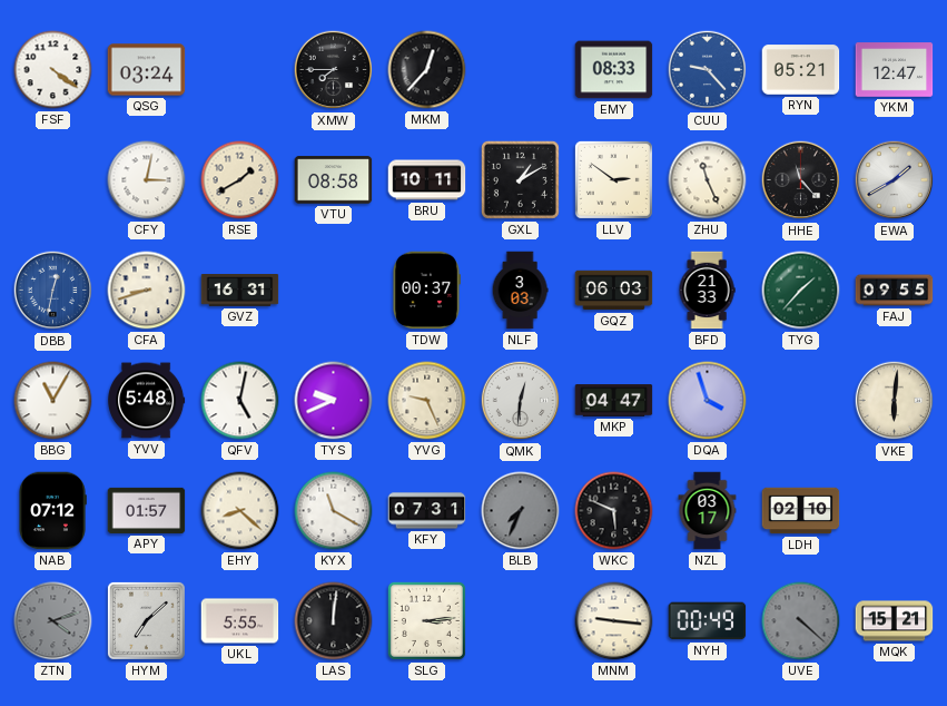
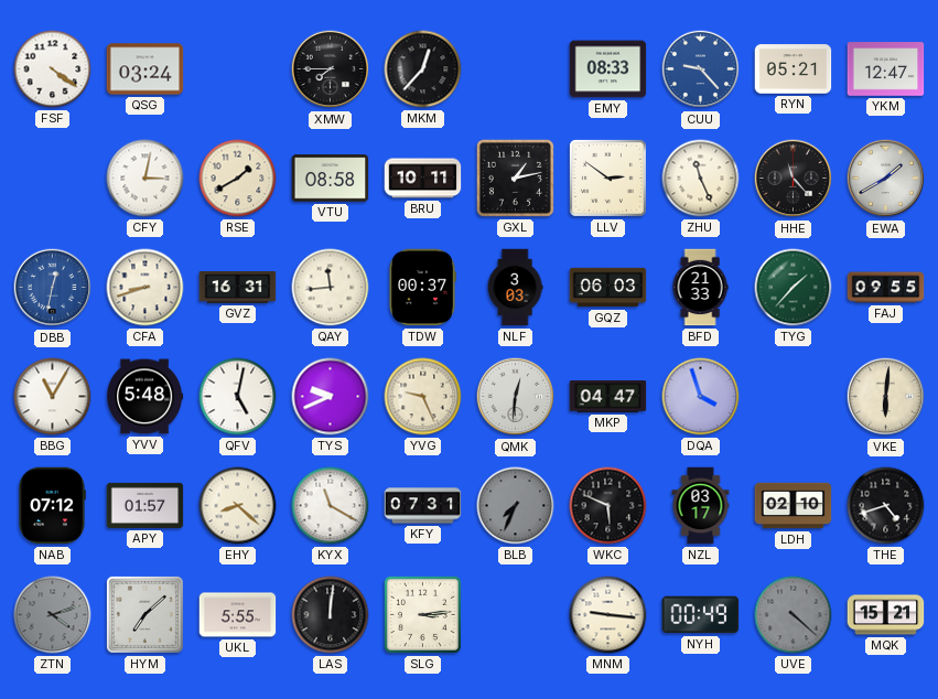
GXL: 1:10 -> 1:13
QAY: none -> 11:44
THE: none -> 4:42
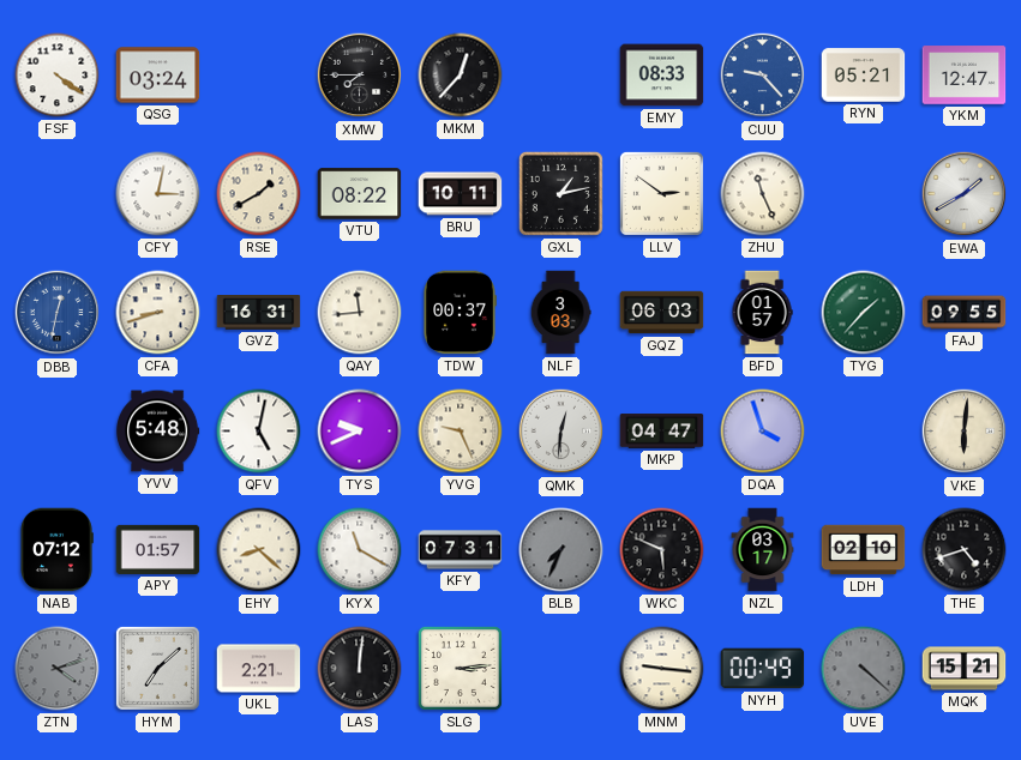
VTU: 08:58 -> 08:22
HHE: 11:23 -> none
BFD: 21:33 -> 01:57
BBG: 11:05 -> none
UKL: 5:55 -> 2:21
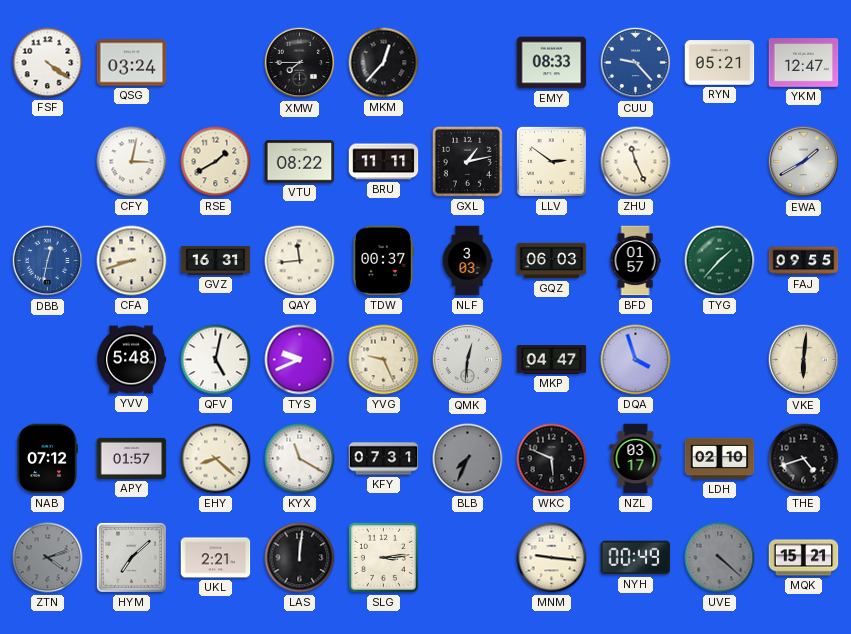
BRU: 10:11 -> 11:11
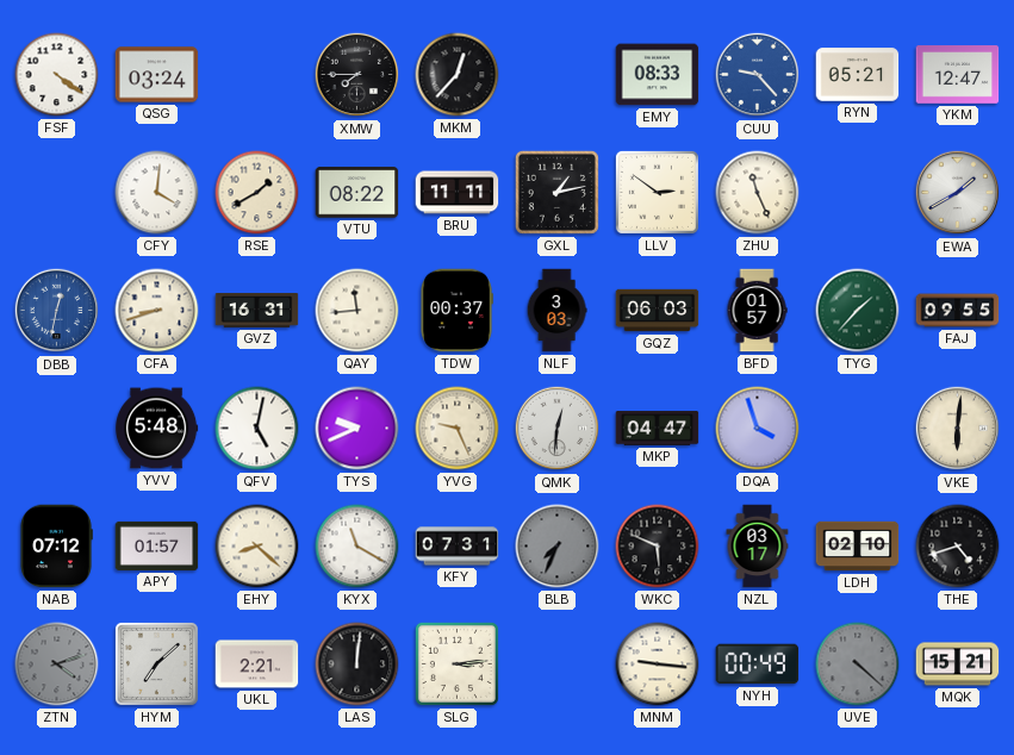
CFY: 3:02 -> 4:01
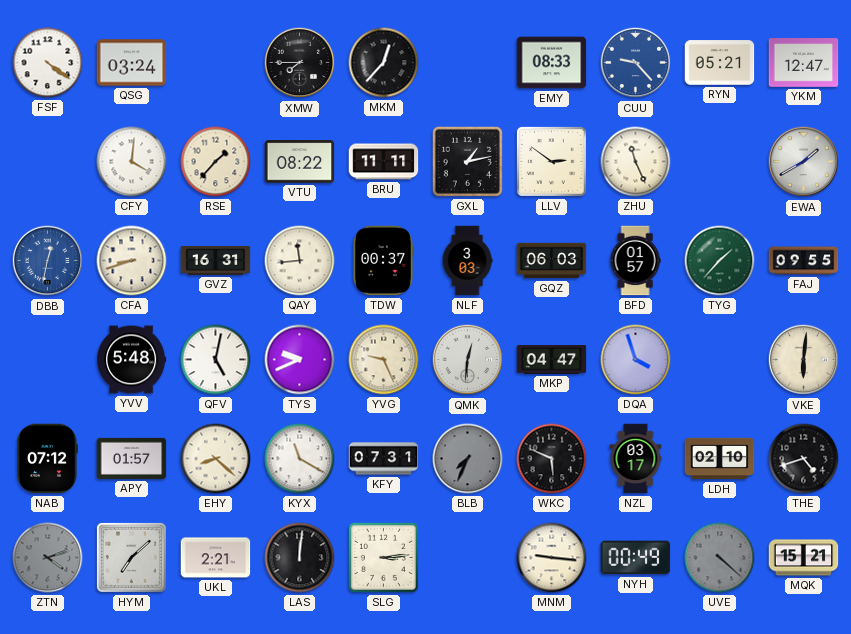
RSE: 1:40 -> 1:37
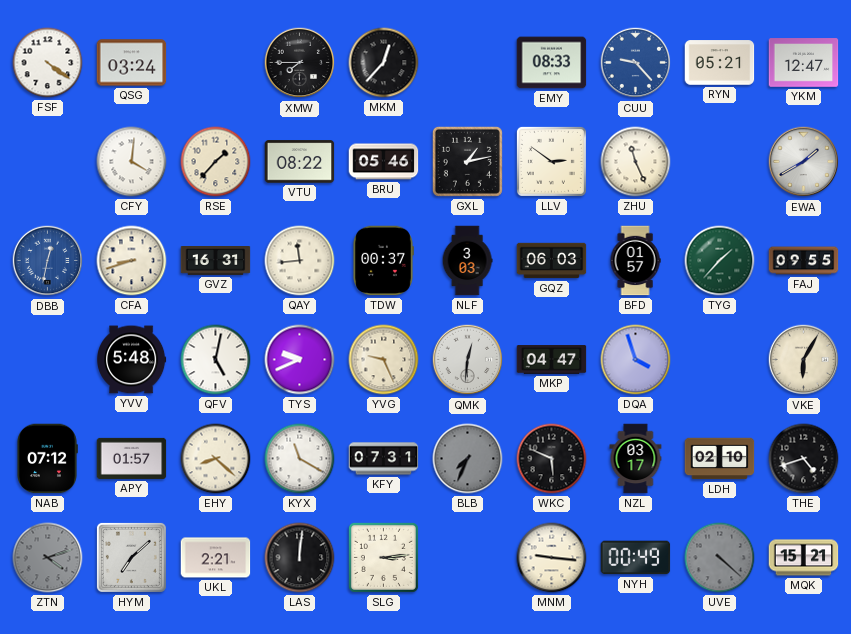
BRU: 11:11 -> 05:46
VKE: 6:01 -> 6:05
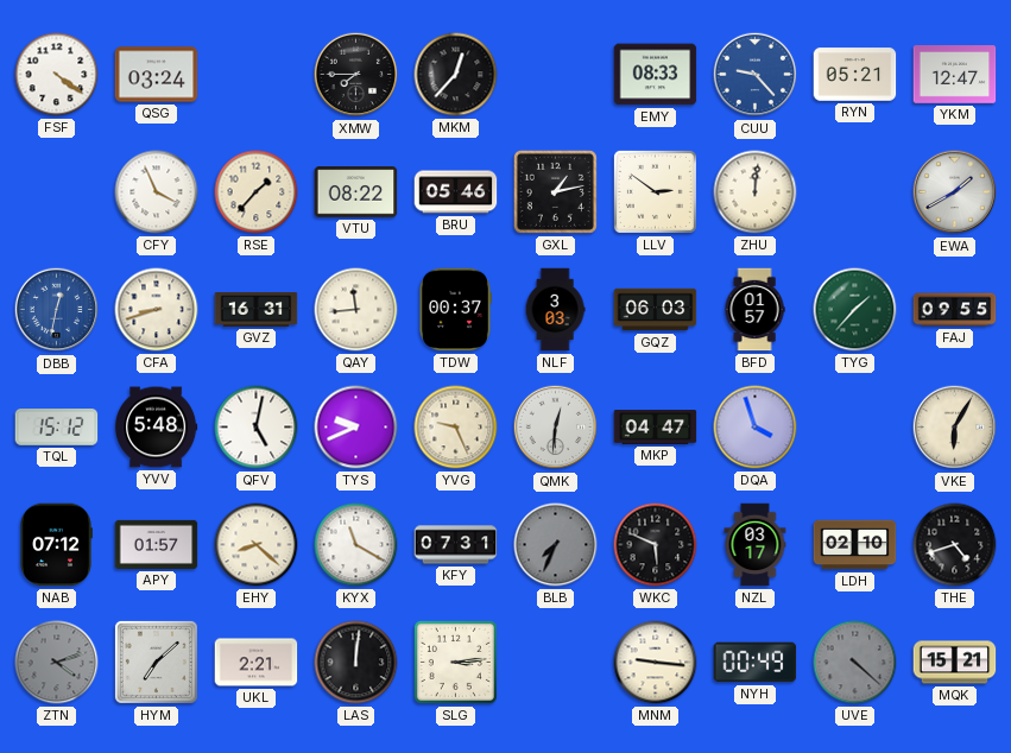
CFY: 4:01 -> 3:56
ZHU: 11:26 -> 12:01
TQL: none -> 15:12
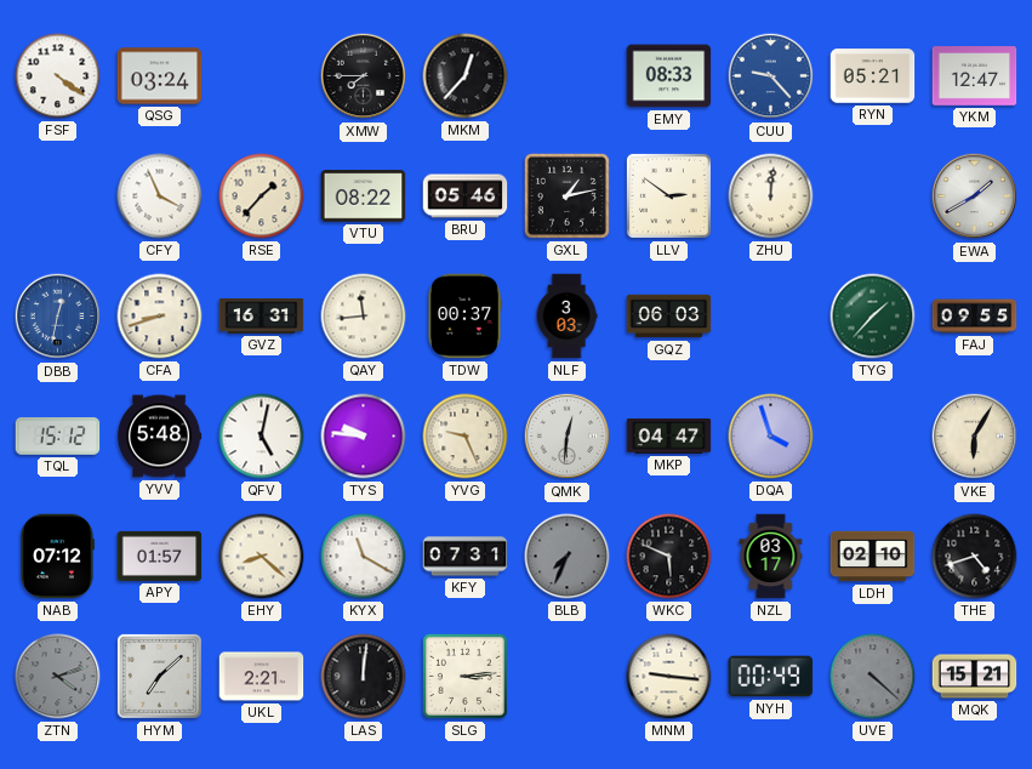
BFD: 01:57 -> none
TYS: 9:41 -> 9:46
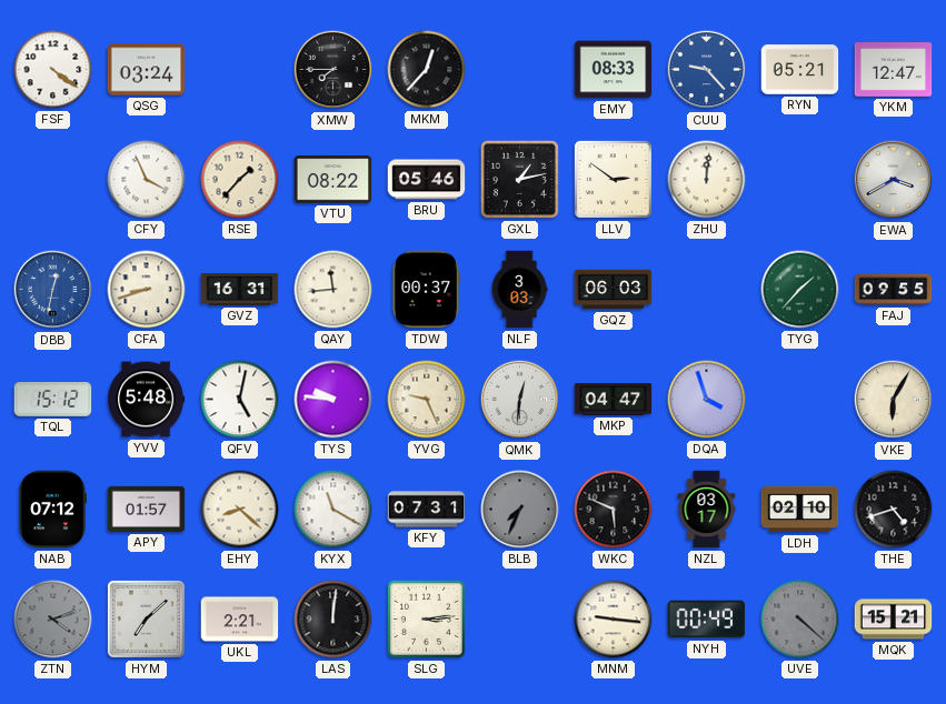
EWA: 1:40 -> 3:40
